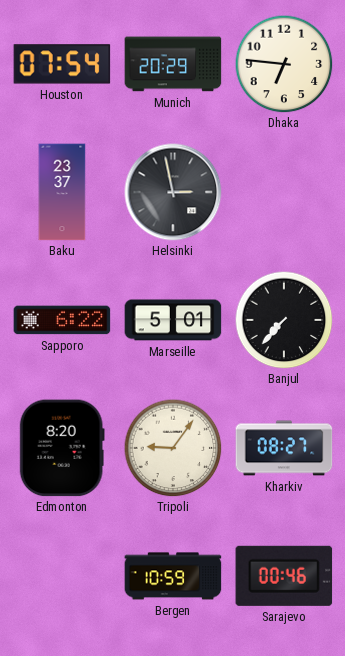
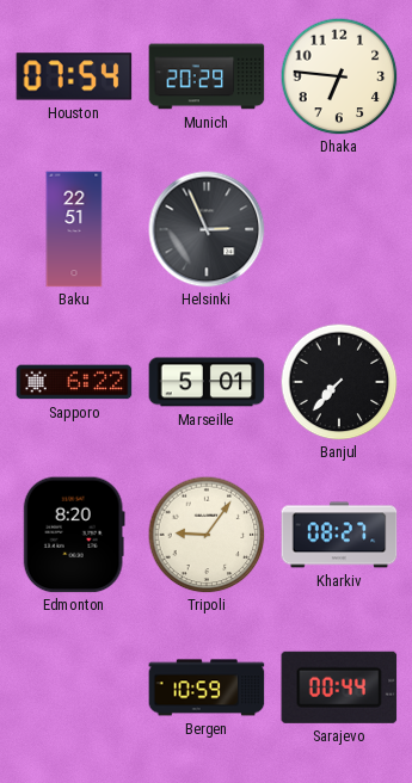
Baku: 23:37 -> 22:51
Helsinki: 2:58 -> 2:56
Sarajevo: 00:46 -> 00:44
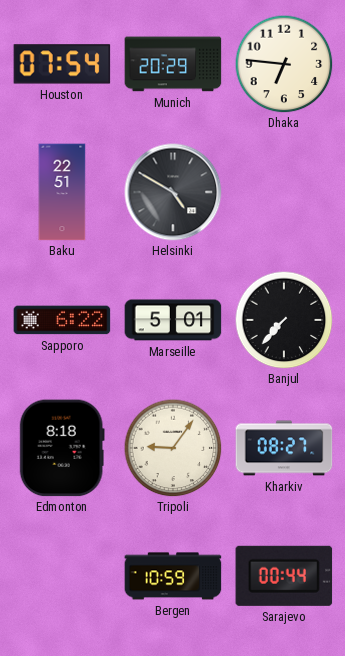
Helsinki: 2:56 -> 4:50
Edmonton: 8:20 -> 8:18
